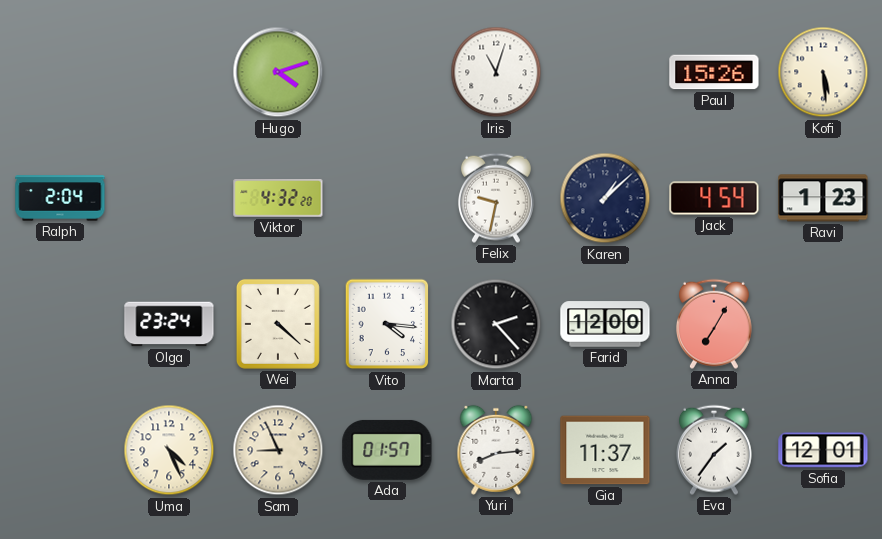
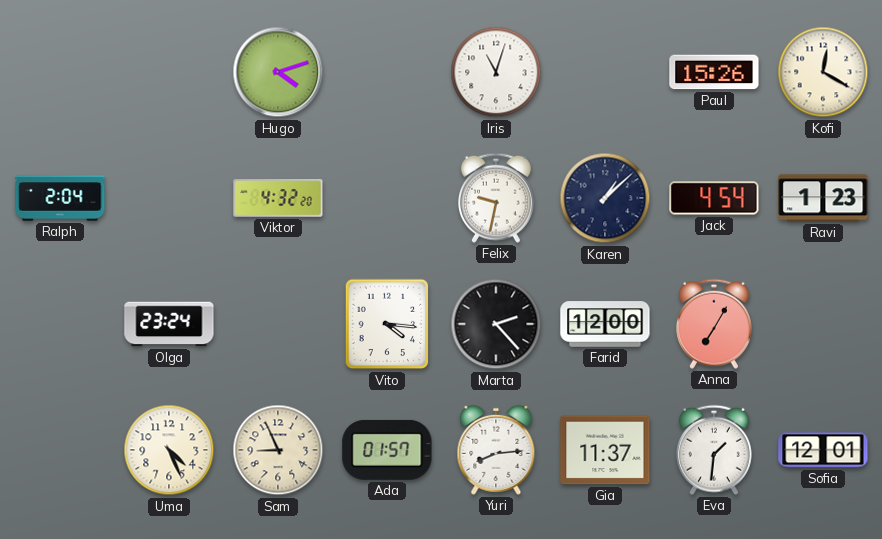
Kofi: 5:29 -> 12:20
Wei: 4:22 -> none
Eva: 1:36 -> 1:31
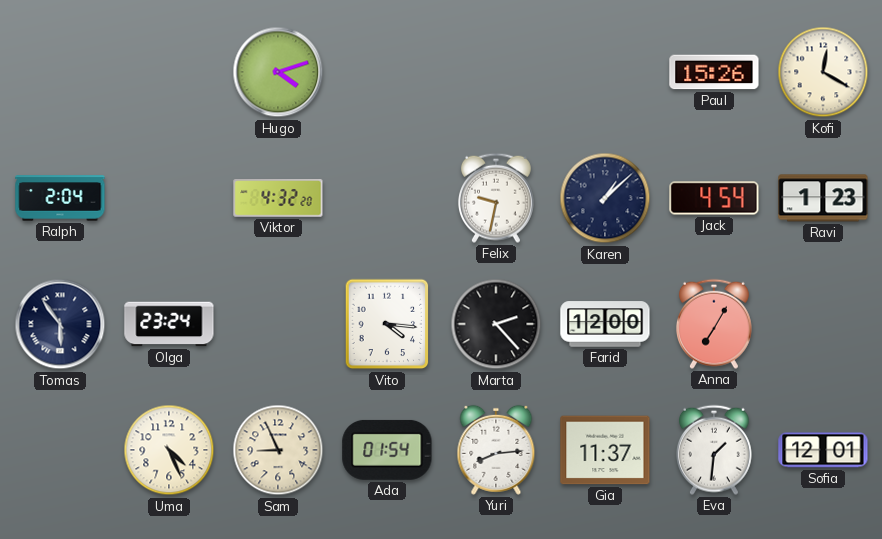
Iris: 11:03 -> none
Tomas: none -> 5:54
Ada: 01:57 -> 01:54
